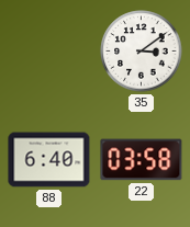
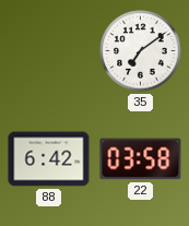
35: 3:09 -> 7:09
88: 6:40 -> 6:42
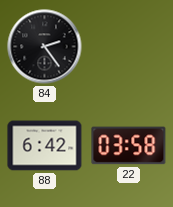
84: none -> 2:24
35: 7:09 -> none
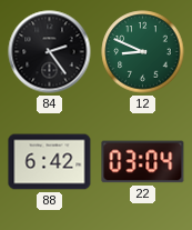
12: none -> 8:49
22: 03:58 -> 03:04
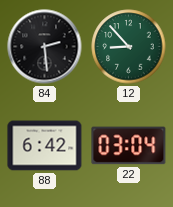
84: 2:24 -> 2:29
12: 8:49 -> 8:53
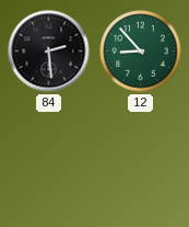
88: 6:42 -> none
22: 03:04 -> none
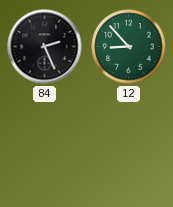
84: 2:29 -> 2:26
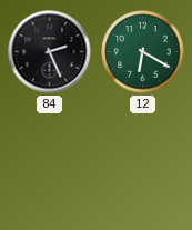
12: 8:53 -> 6:20
